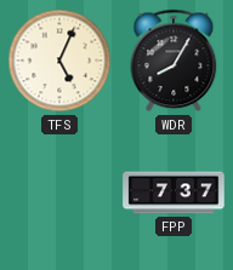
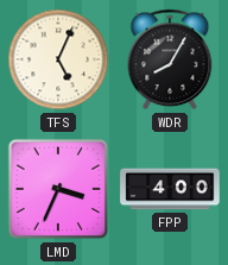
LMD: none -> 3:34
FPP: 7:37 -> 4:00
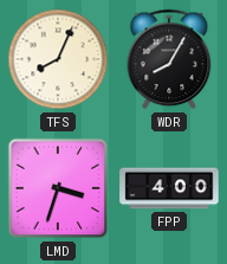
TFS: 5:04 -> 8:04
LMD: 3:34 -> 3:33
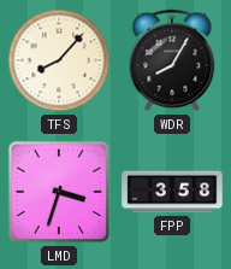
TFS: 8:04 -> 8:07
FPP: 4:00 -> 3:58
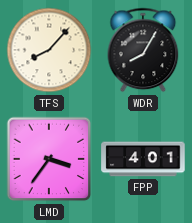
LMD: 3:33 -> 3:36
FPP: 3:58 -> 4:01
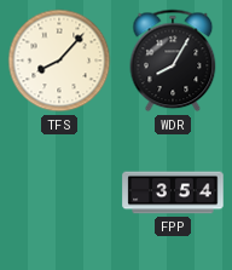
LMD: 3:36 -> none
FPP: 4:01 -> 3:54
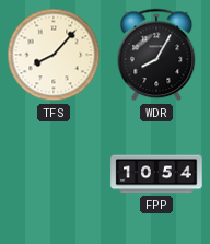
FPP: 3:54 -> 10:54
